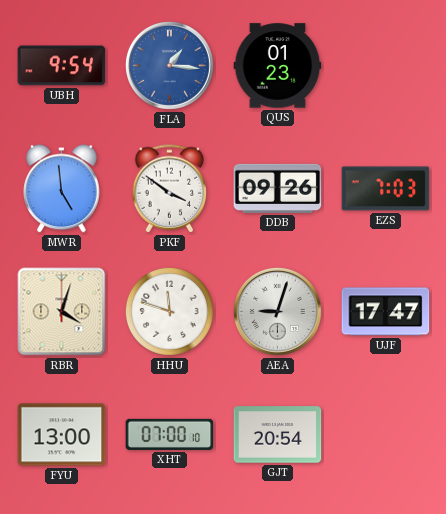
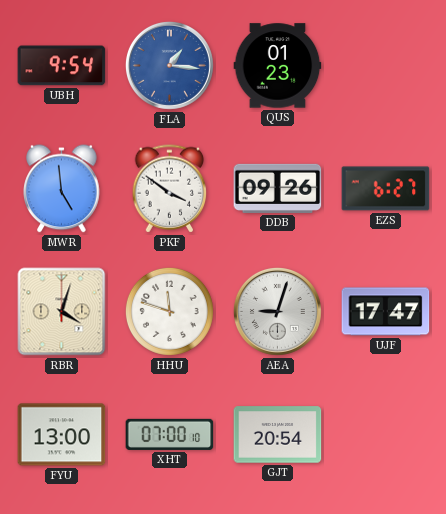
EZS: 7:03 -> 6:27
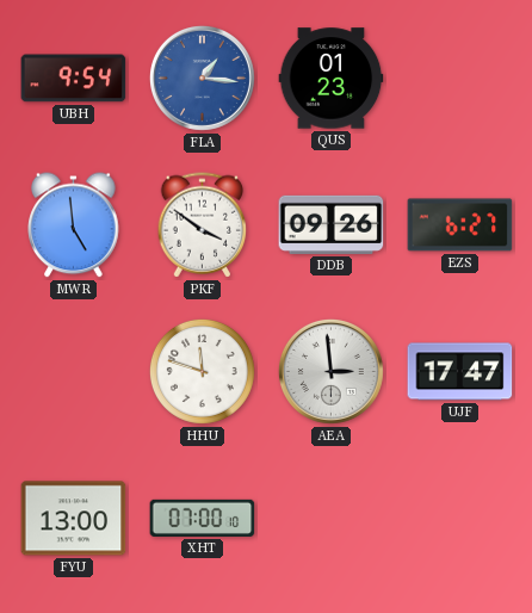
RBR: 4:03 -> none
AEA: 9:03 -> 2:59
GJT: 20:54 -> none
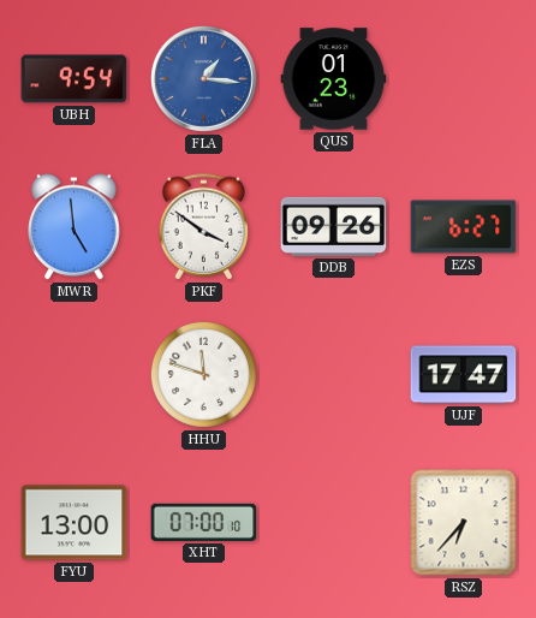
AEA: 2:59 -> none
RSZ: none -> 6:37
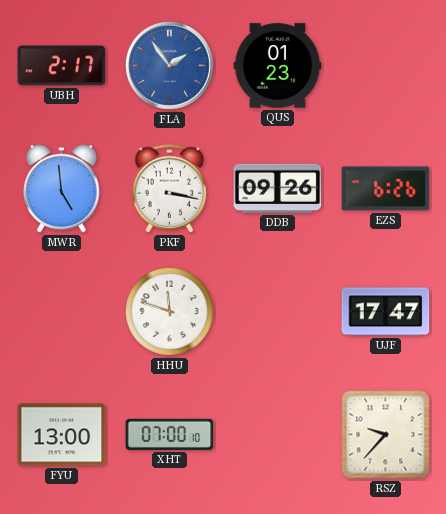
UBH: 9:54 -> 2:17
FLA: 1:16 -> 1:54
PKF: 3:51 -> 3:17
EZS: 6:27 -> 6:26
RSZ: 6:37 -> 9:37
